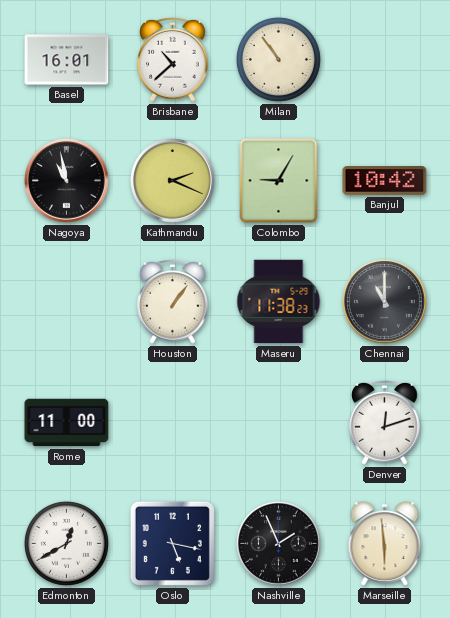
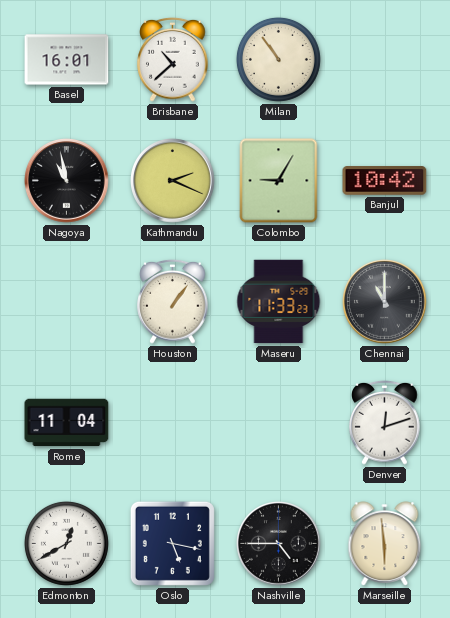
Maseru: 11:38 -> 11:33
Rome: 11:00 -> 11:04
Nashville: 1:56 -> 4:45
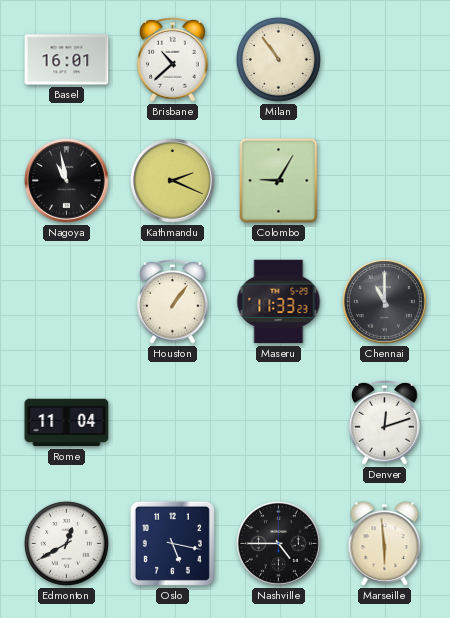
Banjul: 10:42 -> none
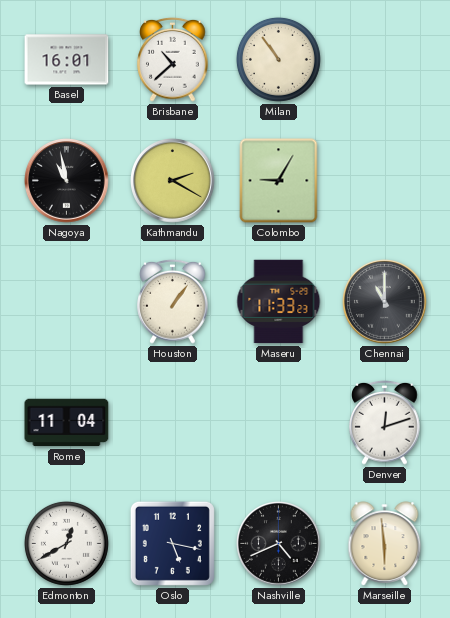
Kathmandu: 2:19 -> 2:20
Nashville: 4:45 -> 4:41
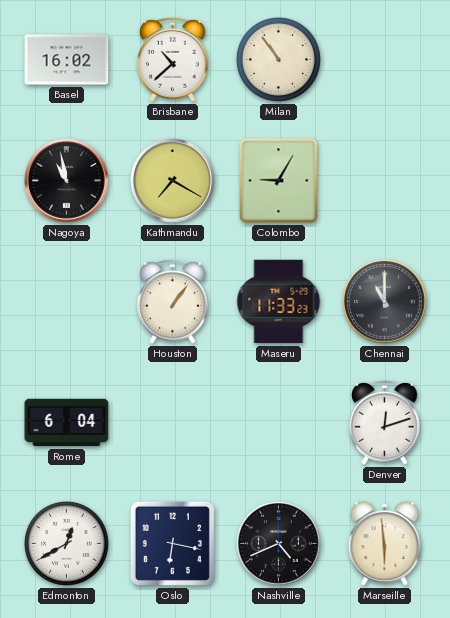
Basel: 16:01 -> 16:02
Kathmandu: 2:20 -> 7:20
Rome: 11:04 -> 6:04
Oslo: 5:17 -> 6:17
